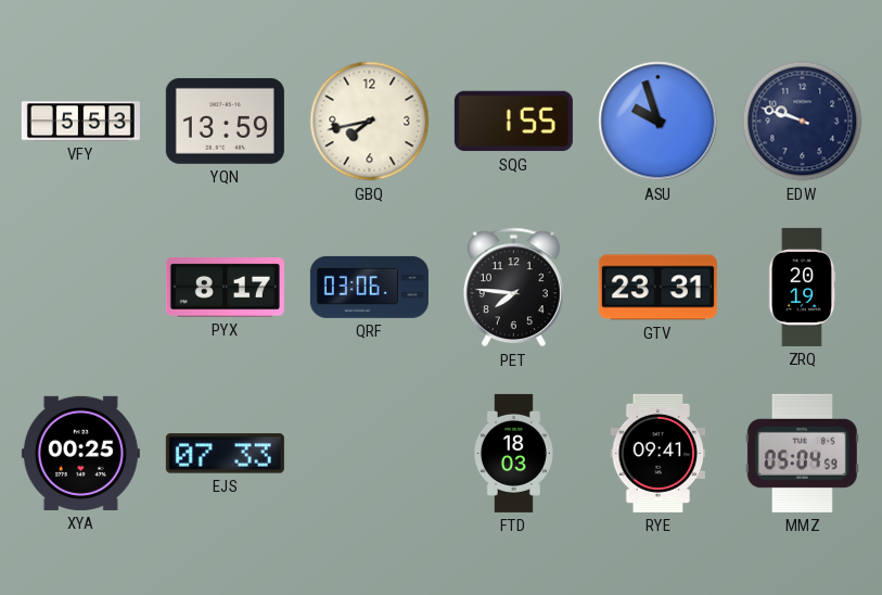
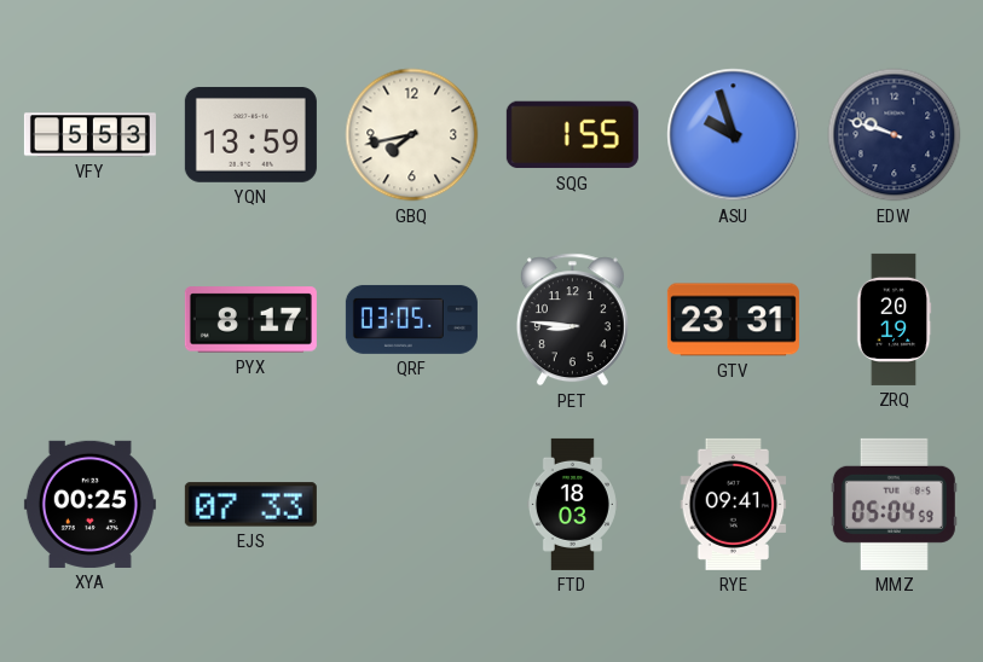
QRF: 03:06 -> 03:05
PET: 7:46 -> 8:46
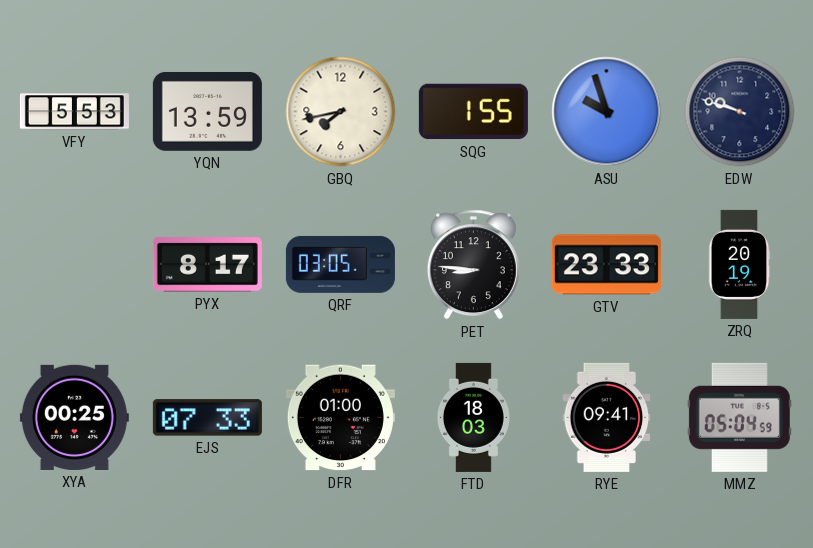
GTV: 23:31 -> 23:33
DFR: none -> 01:00
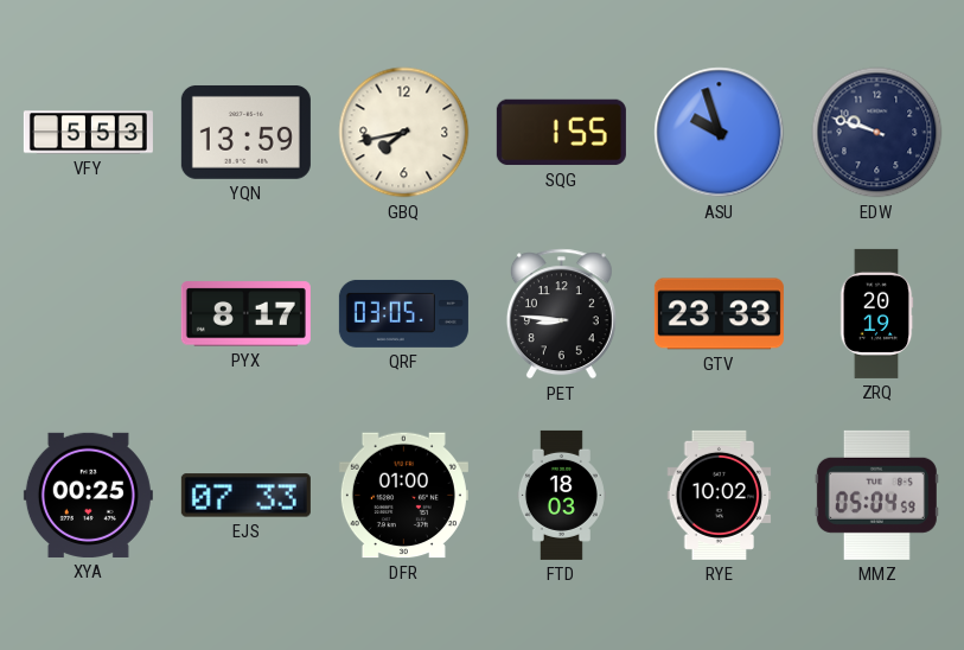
RYE: 09:41 -> 10:02
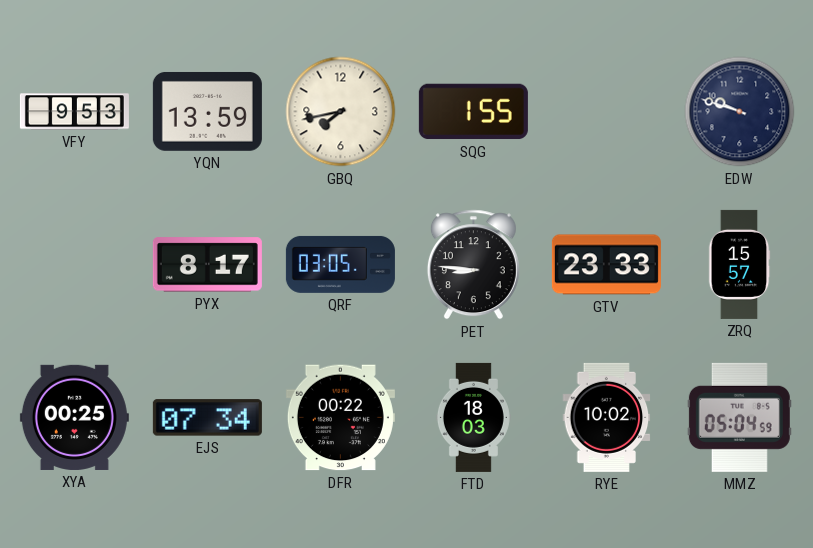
VFY: 5:53 -> 9:53
ASU: 9:57 -> none
ZRQ: 20:19 -> 15:57
EJS: 07:33 -> 07:34
DFR: 01:00 -> 00:22
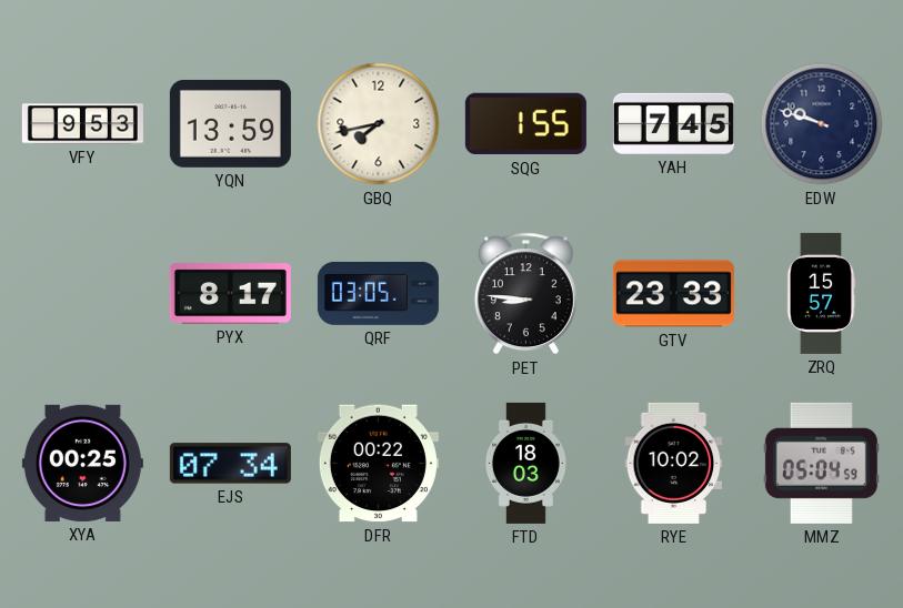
YAH: none -> 7:45
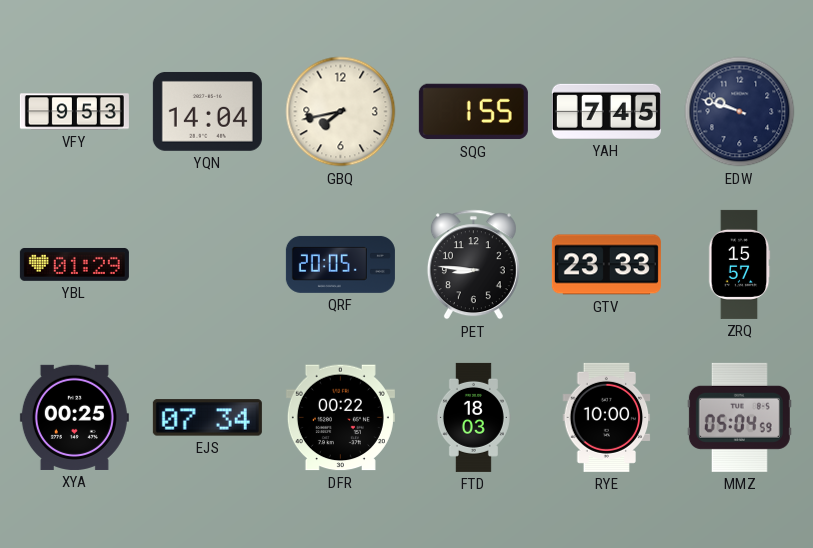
YQN: 13:59 -> 14:04
YBL: none -> 01:29
PYX: 8:17 -> none
QRF: 03:05 -> 20:05
RYE: 10:02 -> 10:00
